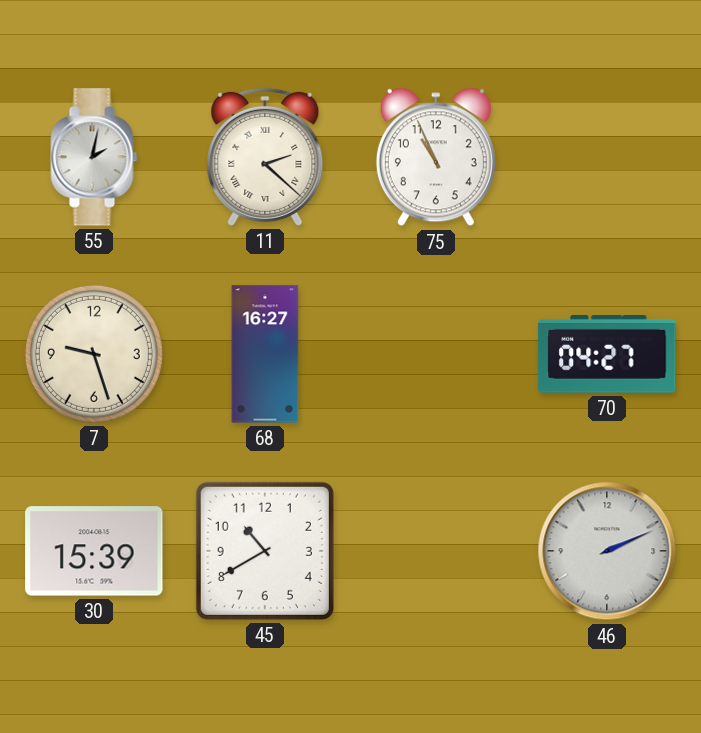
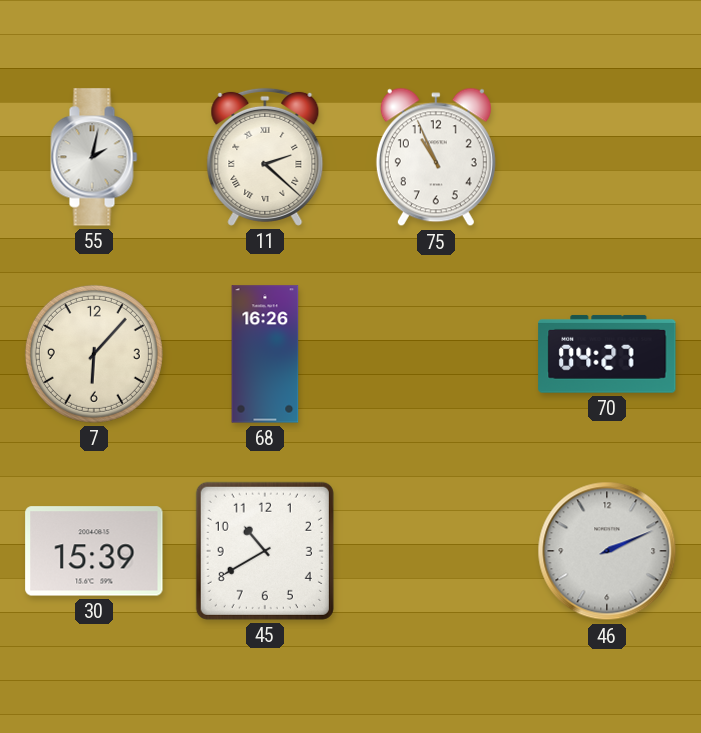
7: 9:27 -> 6:07
68: 16:27 -> 16:26
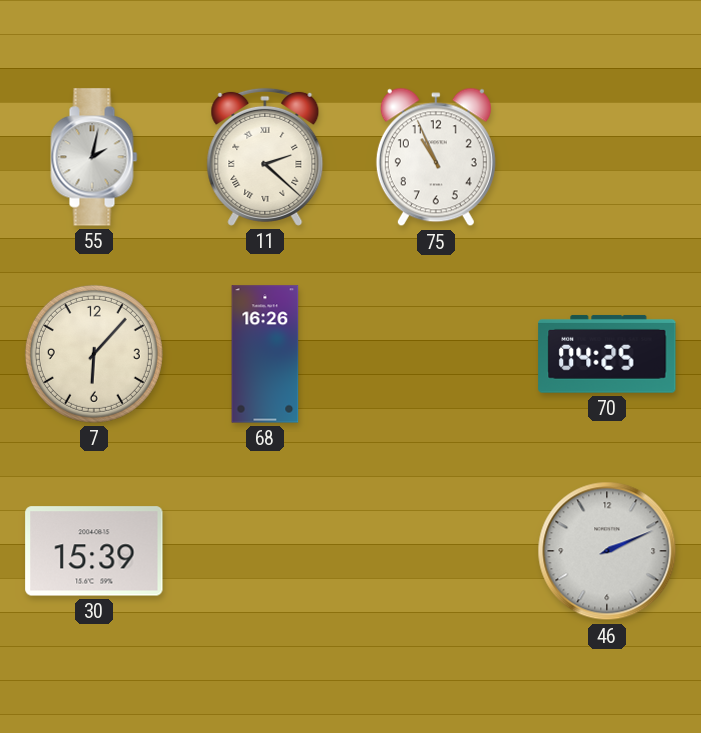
70: 04:27 -> 04:25
45: 10:40 -> none
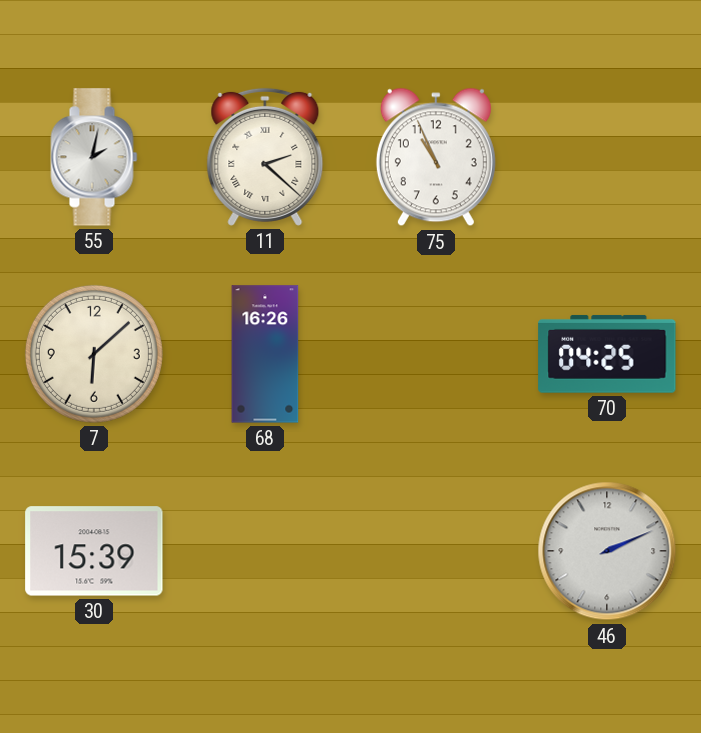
7: 6:07 -> 6:08
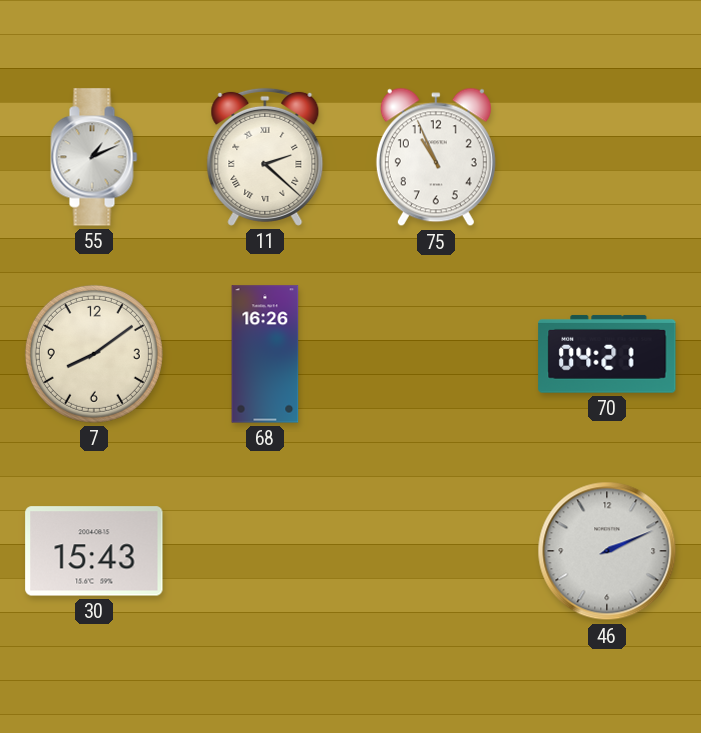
55: 2:02 -> 1:11
7: 6:08 -> 8:09
70: 04:25 -> 04:21
30: 15:39 -> 15:43
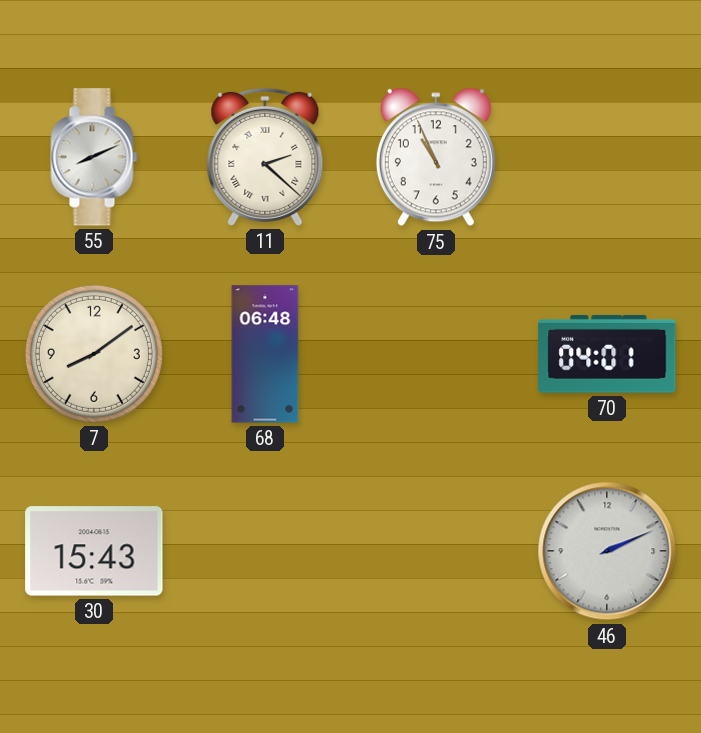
55: 1:11 -> 8:11
68: 16:26 -> 06:48
70: 04:21 -> 04:01
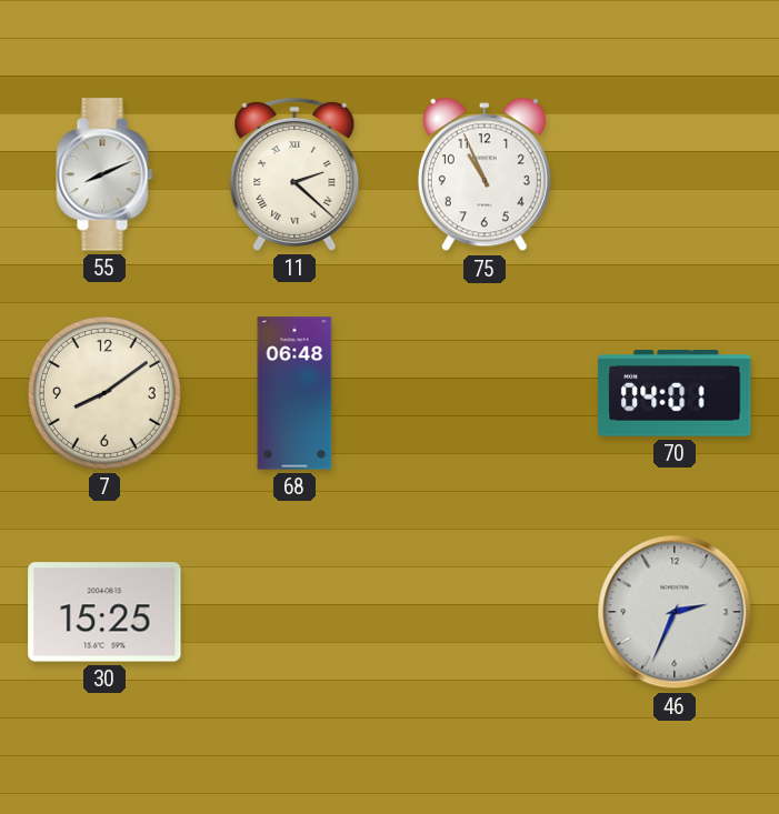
30: 15:43 -> 15:25
46: 2:11 -> 2:34
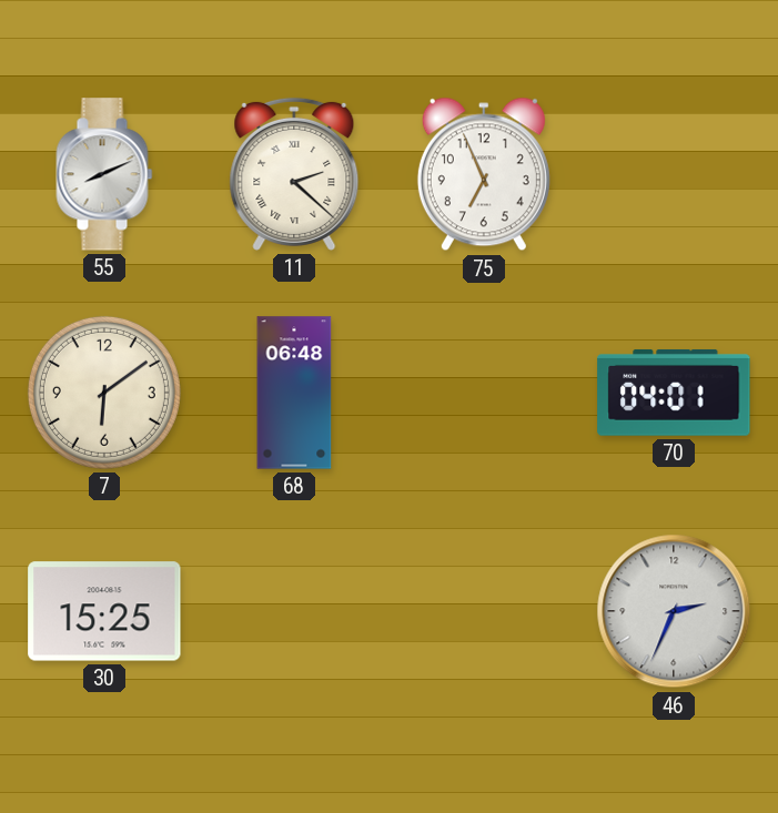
75: 10:56 -> 6:56
7: 8:09 -> 6:09
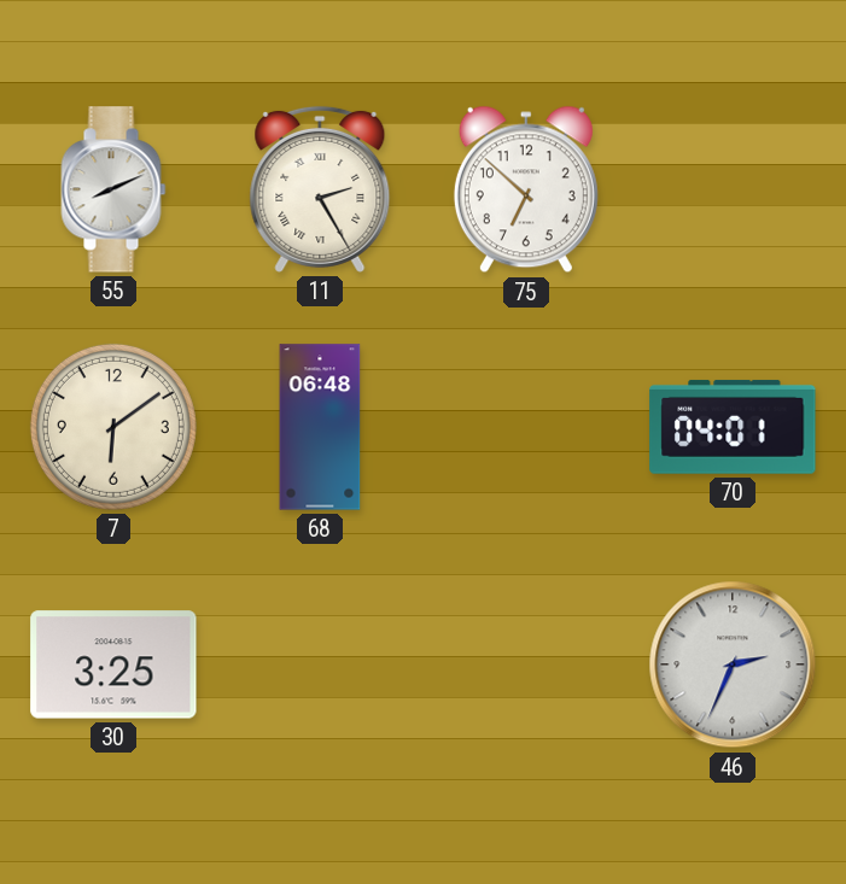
11: 2:22 -> 2:25
75: 6:56 -> 6:52
30: 15:25 -> 3:25
